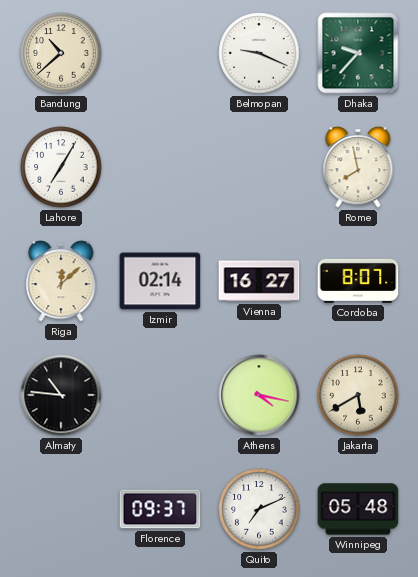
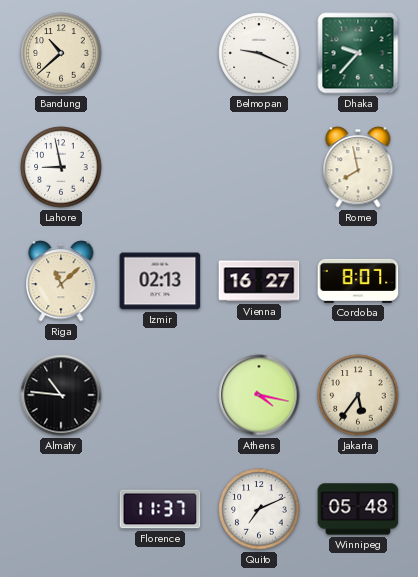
Lahore: 7:05 -> 8:58
Riga: 12:08 -> 11:08
Izmir: 02:14 -> 02:13
Jakarta: 5:40 -> 5:36
Florence: 09:37 -> 11:37
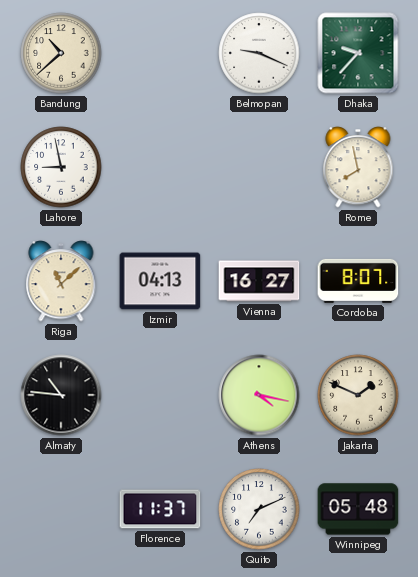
Izmir: 02:13 -> 04:13
Jakarta: 5:36 -> 1:49
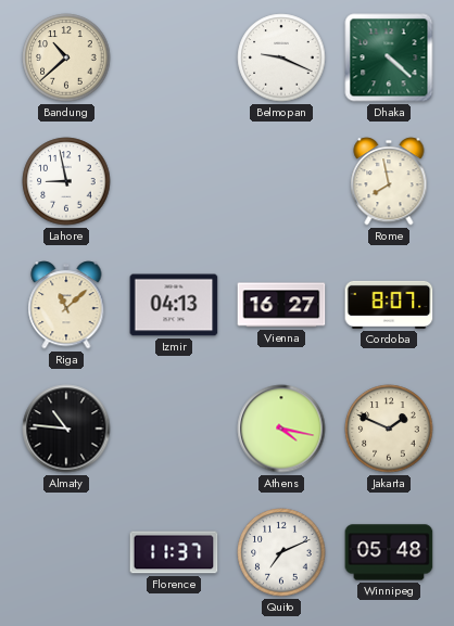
Dhaka: 9:37 -> 4:22
